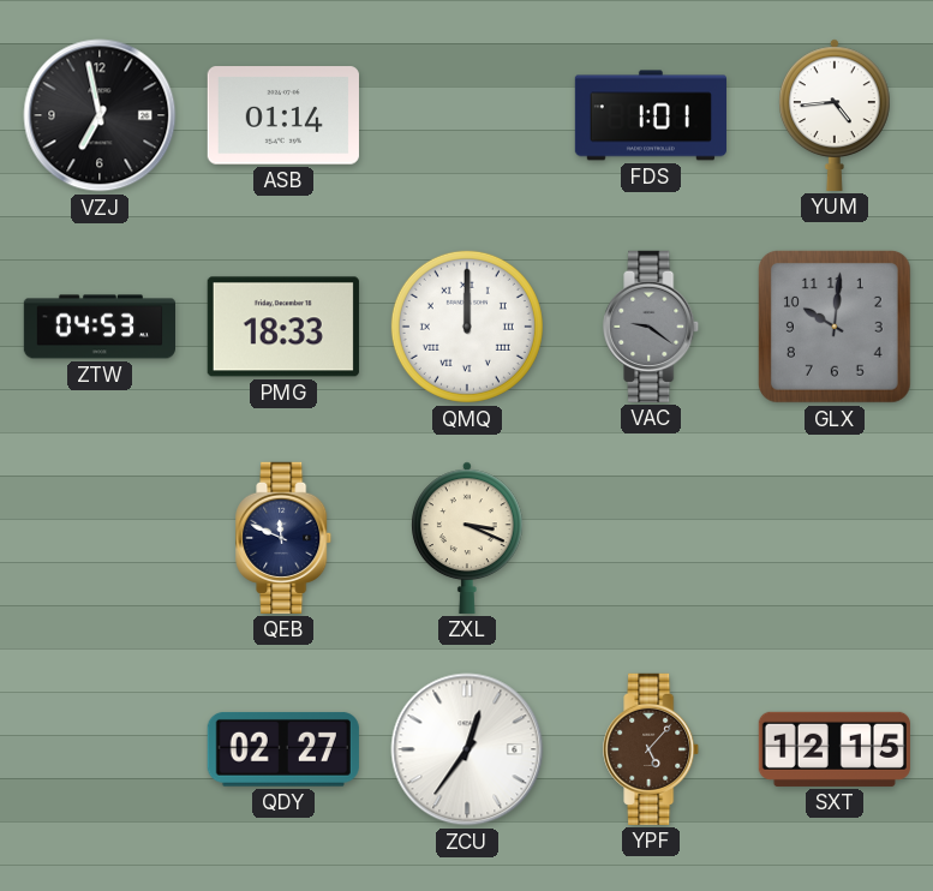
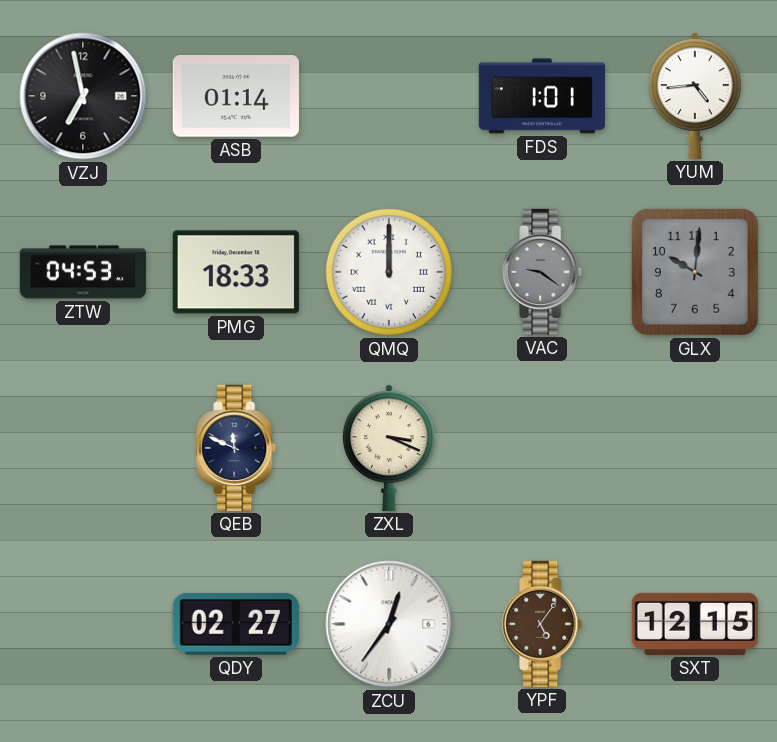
YPF: 5:07 -> 5:06
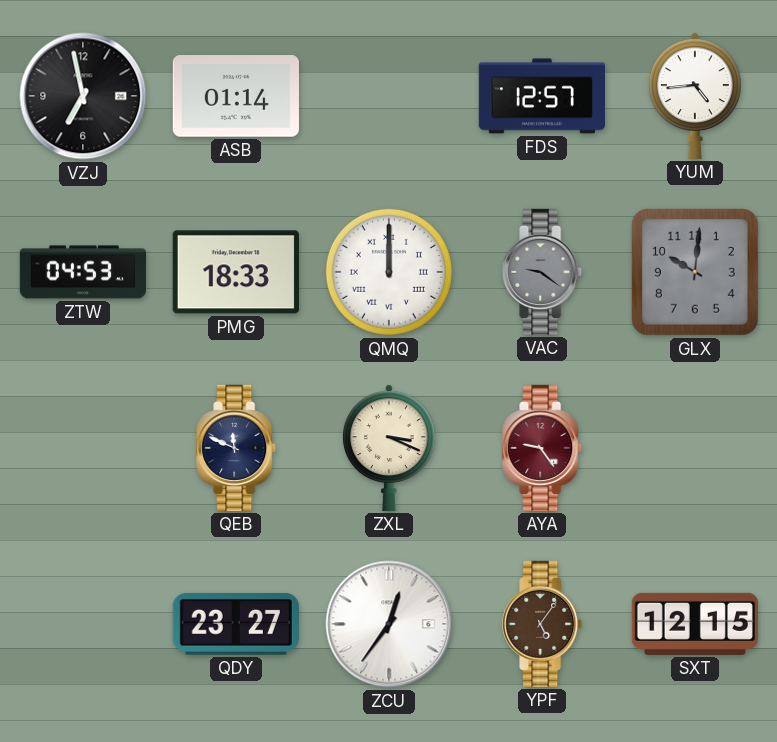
FDS: 1:01 -> 12:57
AYA: none -> 9:24
QDY: 02:27 -> 23:27
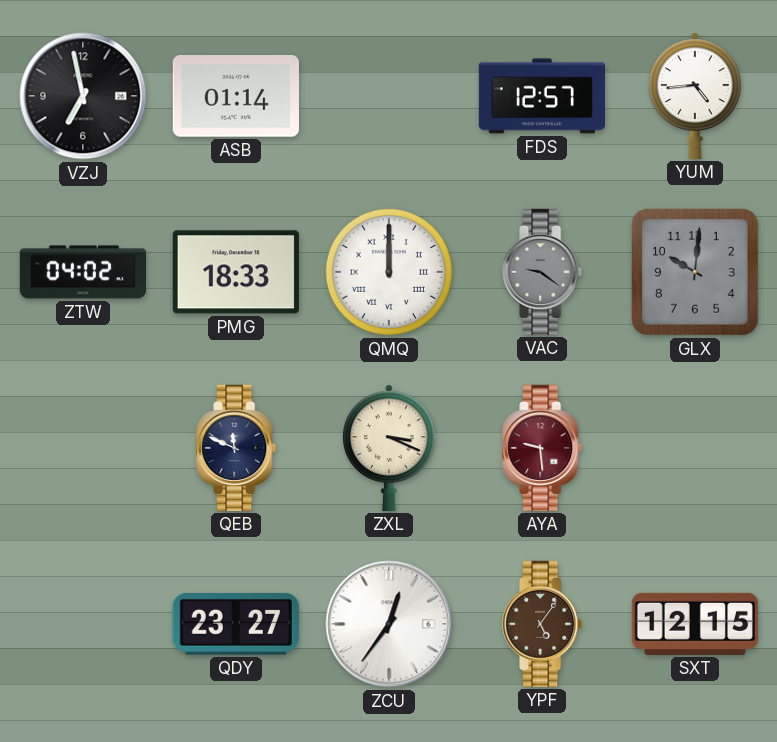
ZTW: 04:53 -> 04:02
AYA: 9:24 -> 9:29
